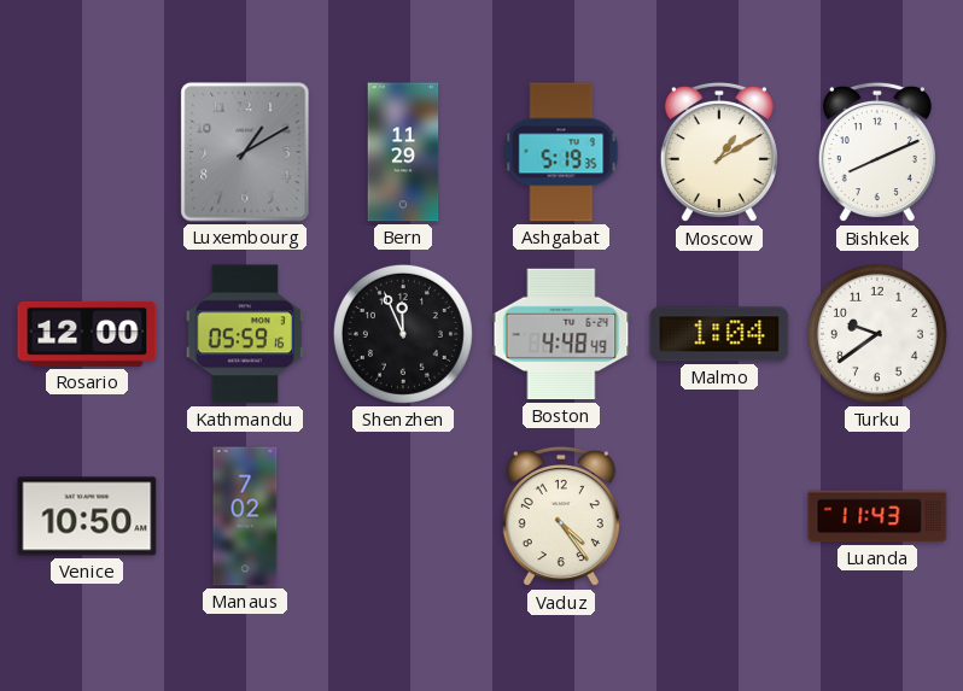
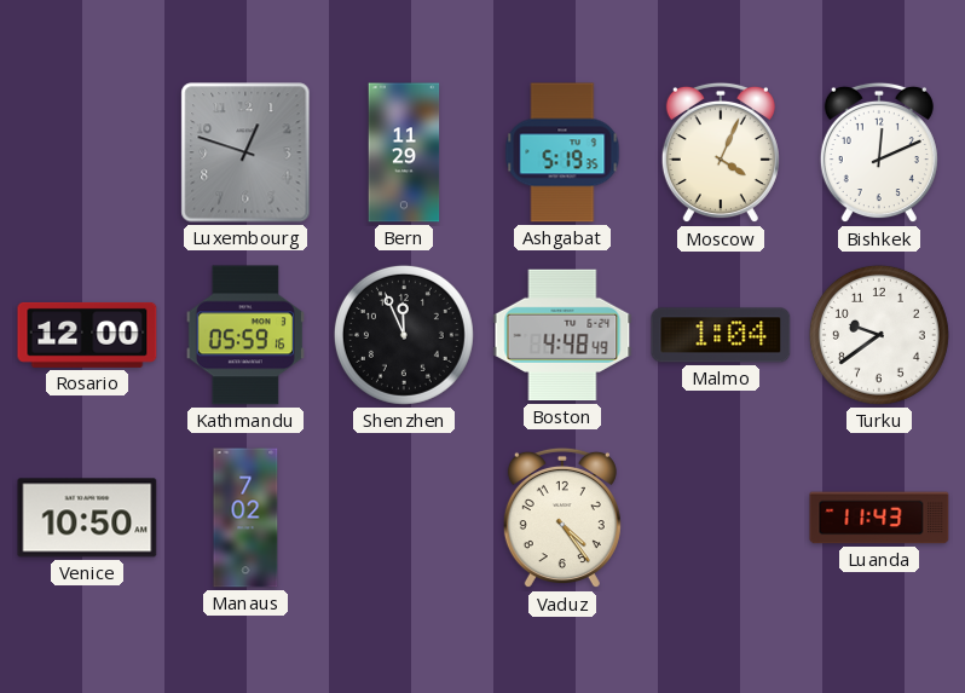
Luxembourg: 1:10 -> 12:48
Moscow: 1:10 -> 4:04
Bishkek: 8:11 -> 12:11
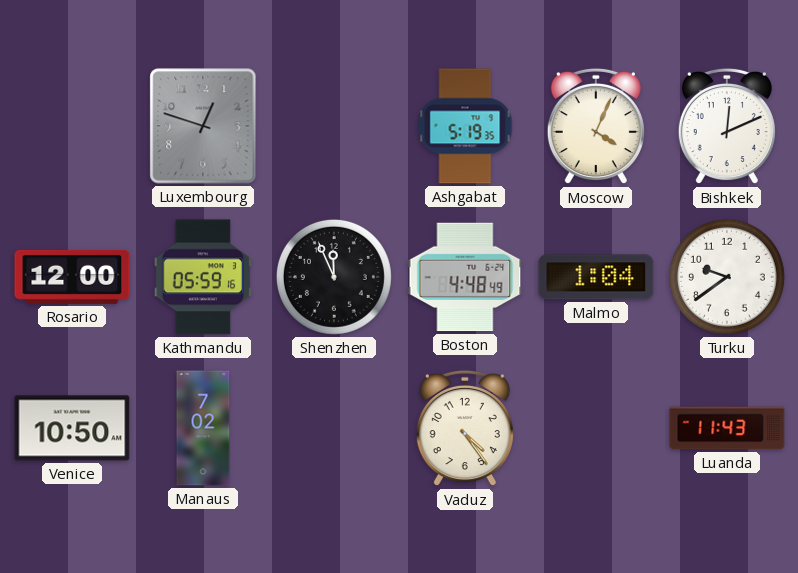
Bern: 11:29 -> none
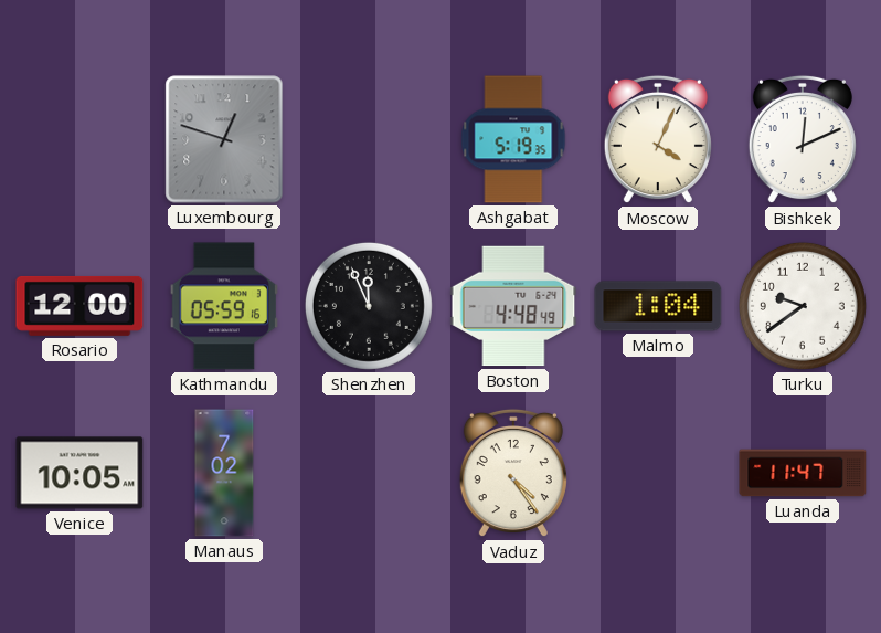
Venice: 10:50 -> 10:05
Luanda: 11:43 -> 11:47
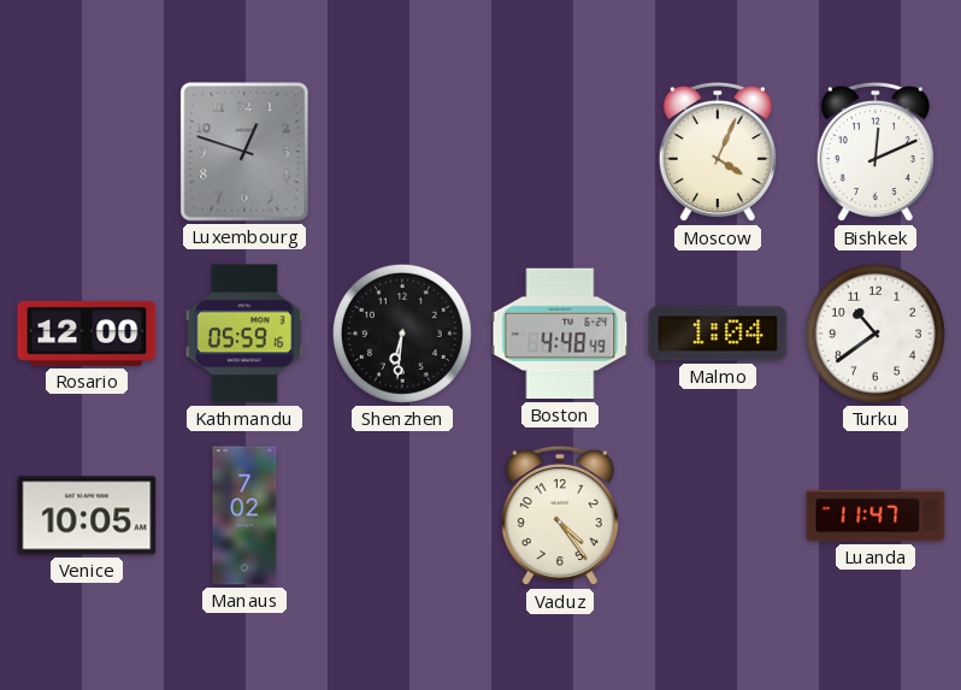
Ashgabat: 5:19 -> none
Shenzhen: 11:56 -> 6:31
Turku: 9:39 -> 10:39
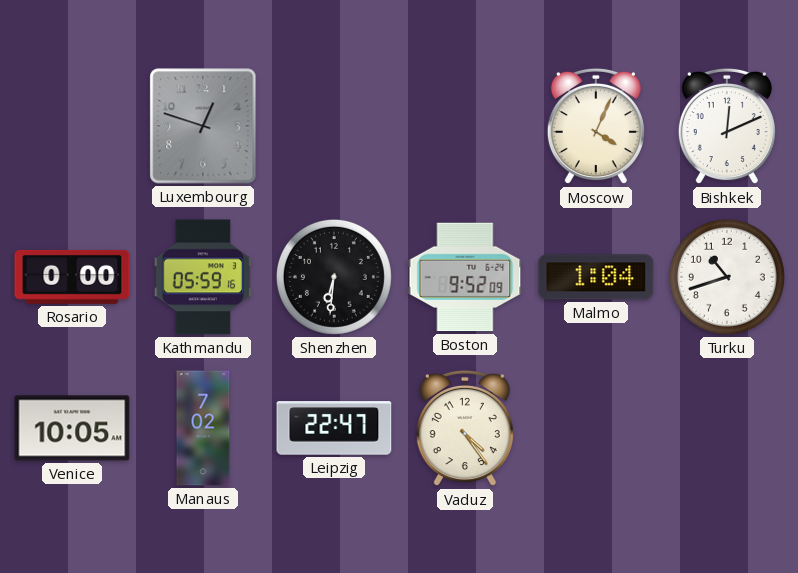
Rosario: 12:00 -> 0:00
Boston: 4:48 -> 9:52
Turku: 10:39 -> 10:42
Leipzig: none -> 22:47
Luanda: 11:47 -> none
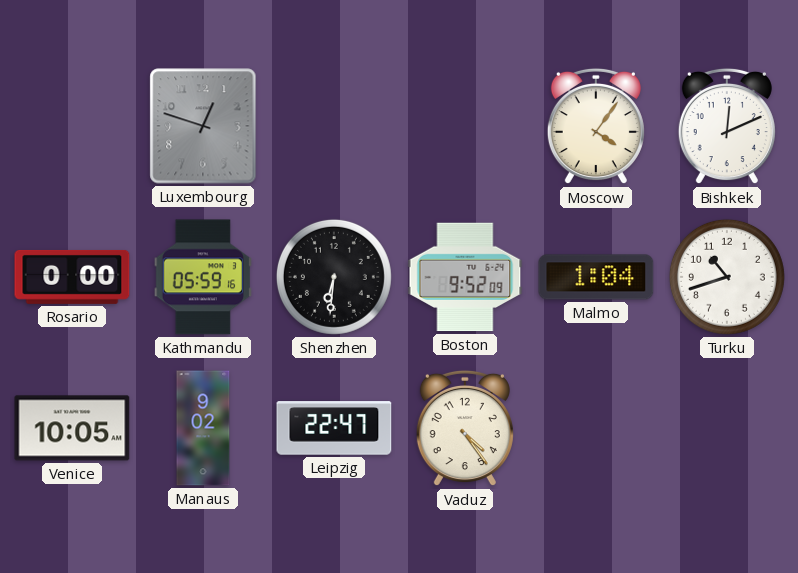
Moscow: 4:04 -> 4:06
Manaus: 7:02 -> 9:02
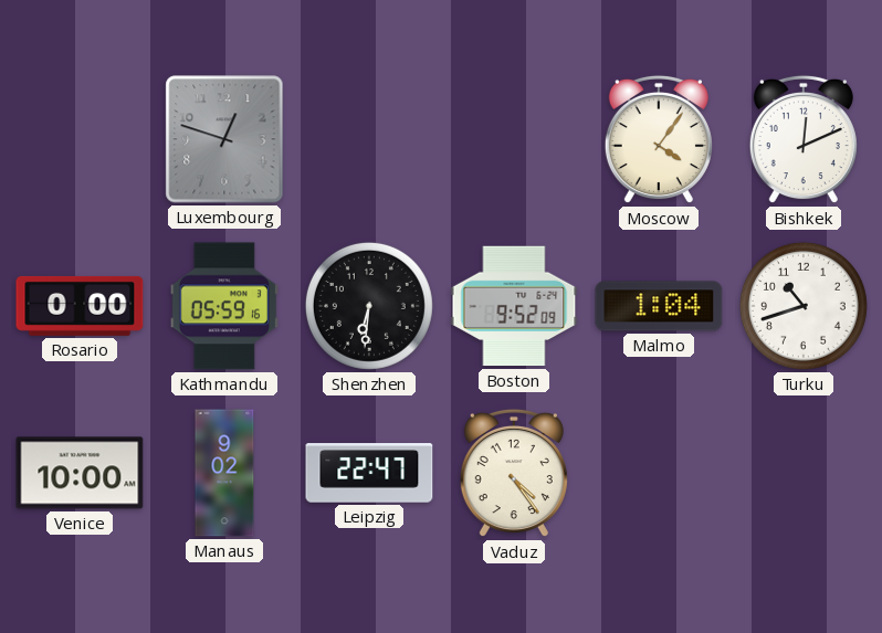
Venice: 10:05 -> 10:00
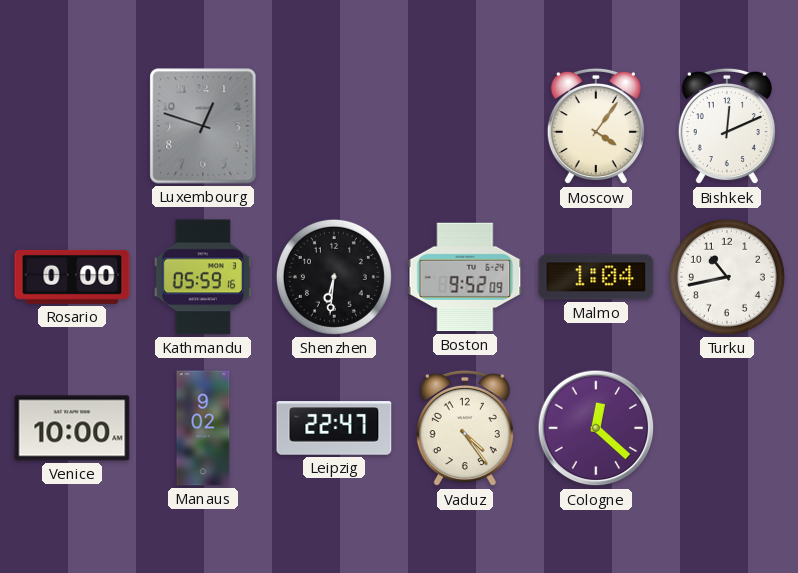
Turku: 10:42 -> 10:43
Cologne: none -> 12:22
